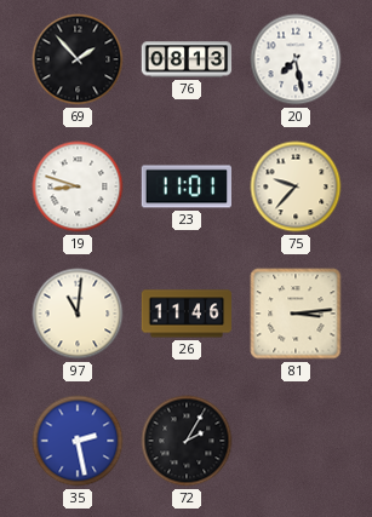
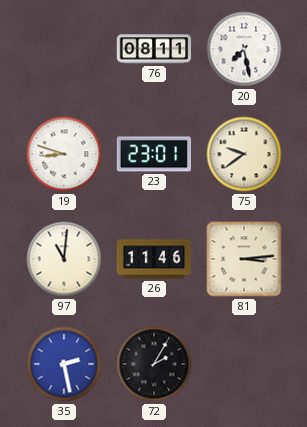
69: 1:53 -> none
76: 08:13 -> 08:11
23: 11:01 -> 23:01
75: 9:37 -> 9:39
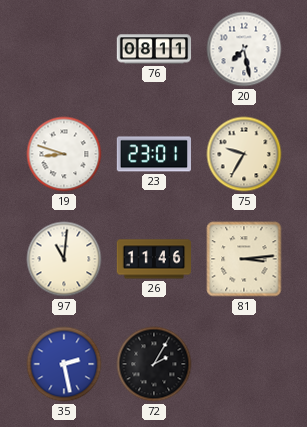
75: 9:39 -> 9:35
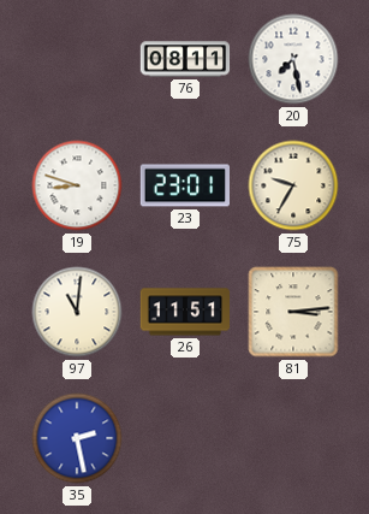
26: 11:46 -> 11:51
72: 2:05 -> none
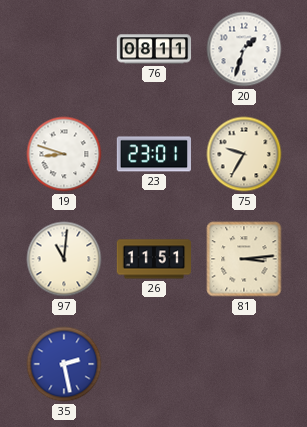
20: 7:28 -> 1:33
